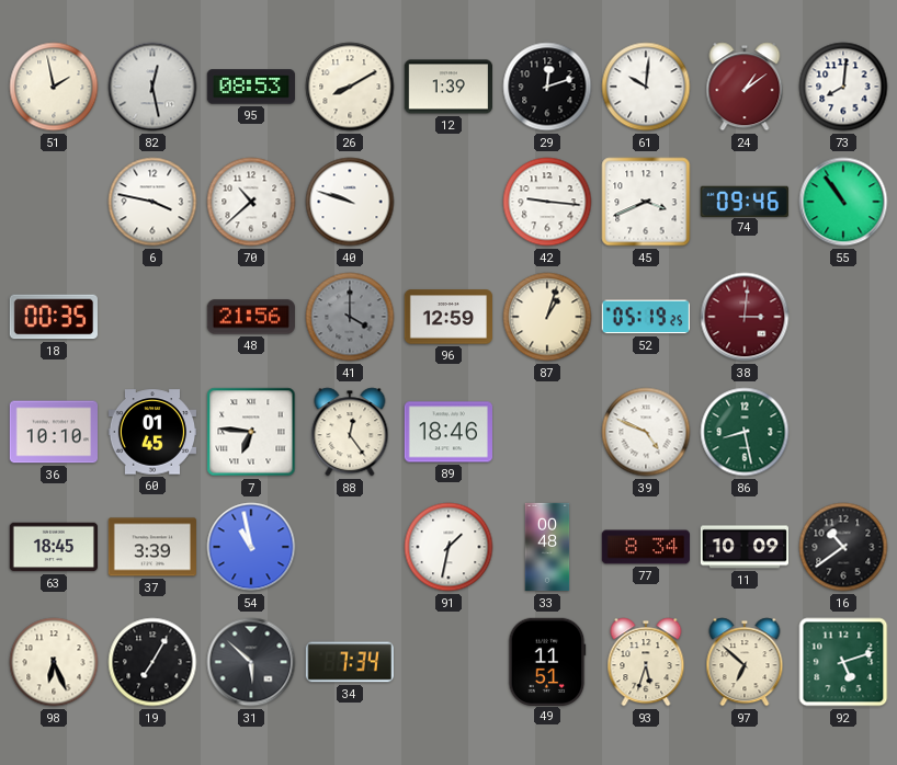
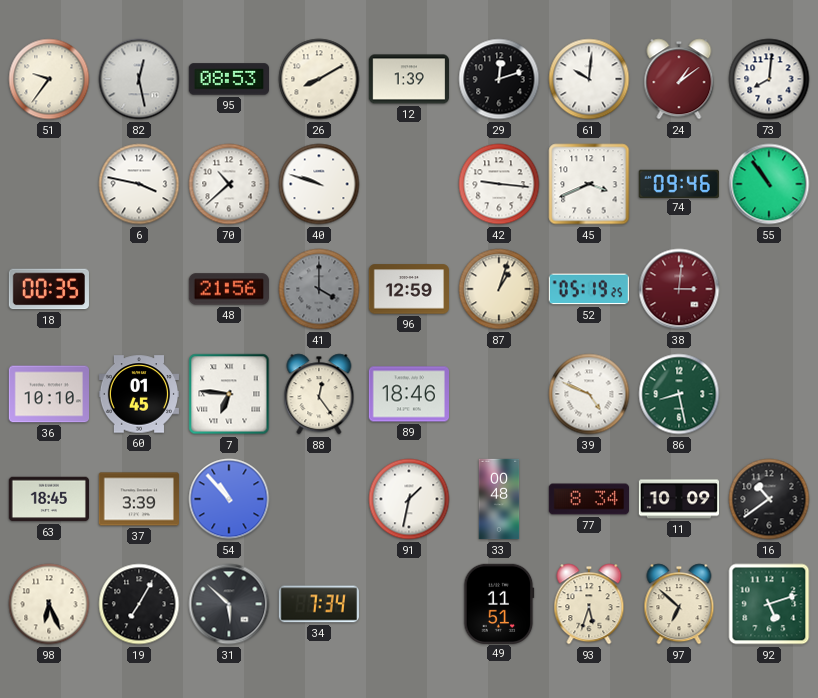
51: 1:58 -> 9:36
54: 10:58 -> 10:53
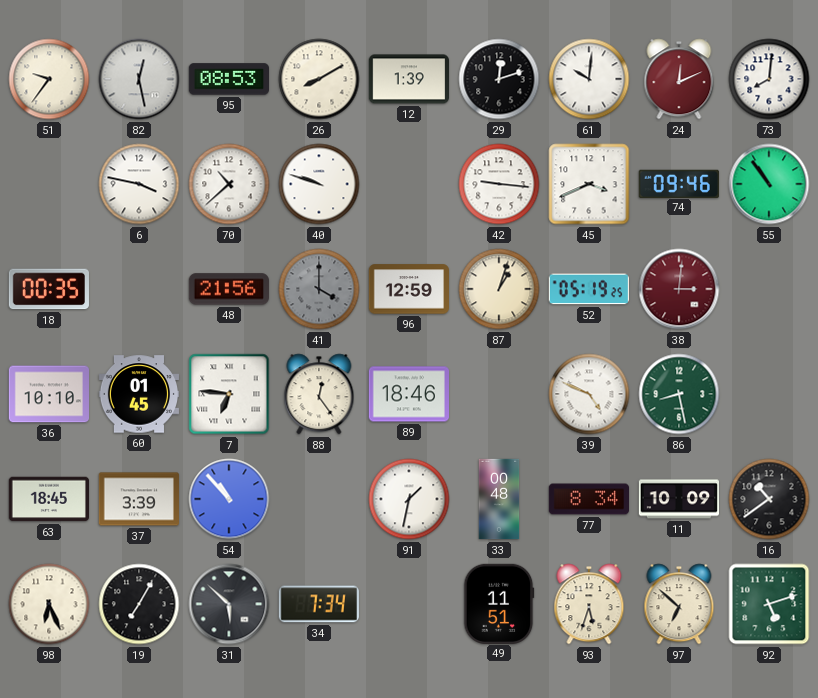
24: 1:09 -> 12:11
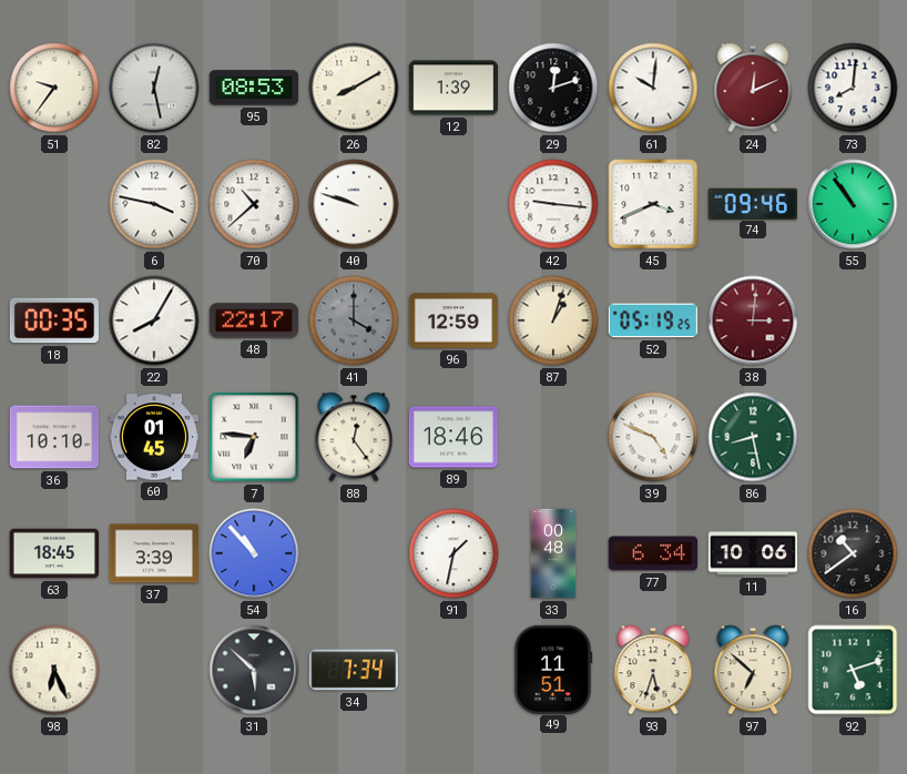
22: none -> 8:05
48: 21:56 -> 22:17
77: 8:34 -> 6:34
11: 10:09 -> 10:06
19: 7:05 -> none
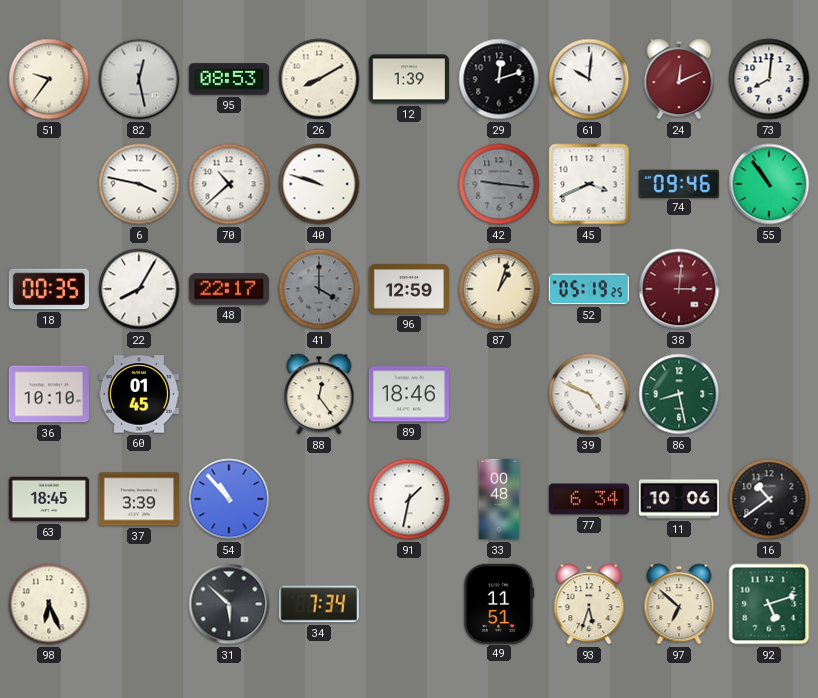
42 dial: white -> grey
7: 6:46 -> none
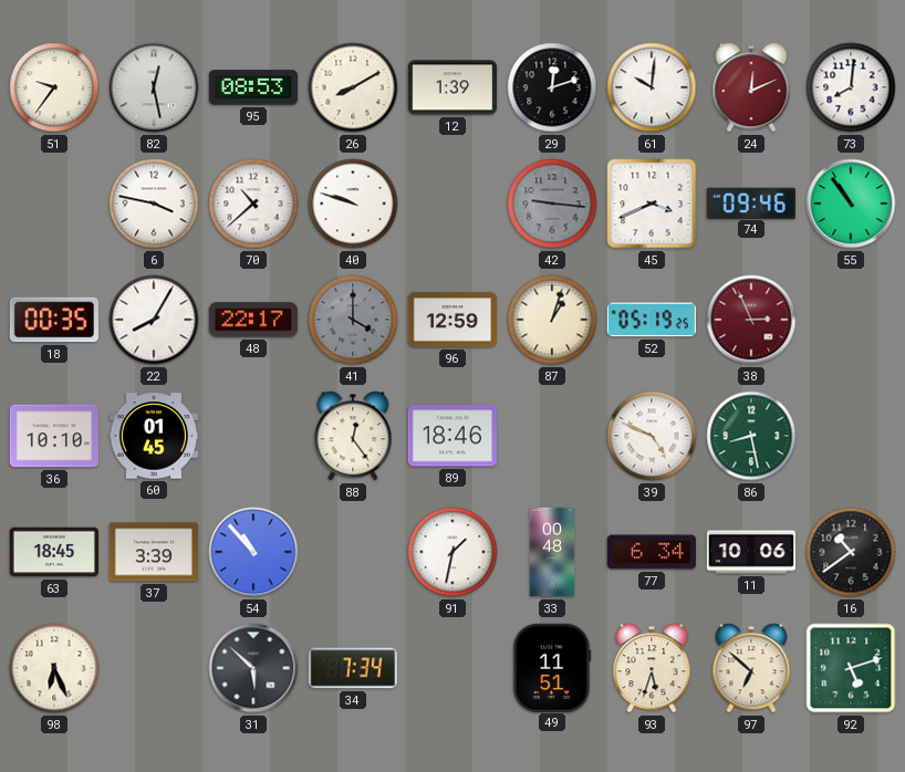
38: 3:01 -> 2:56
